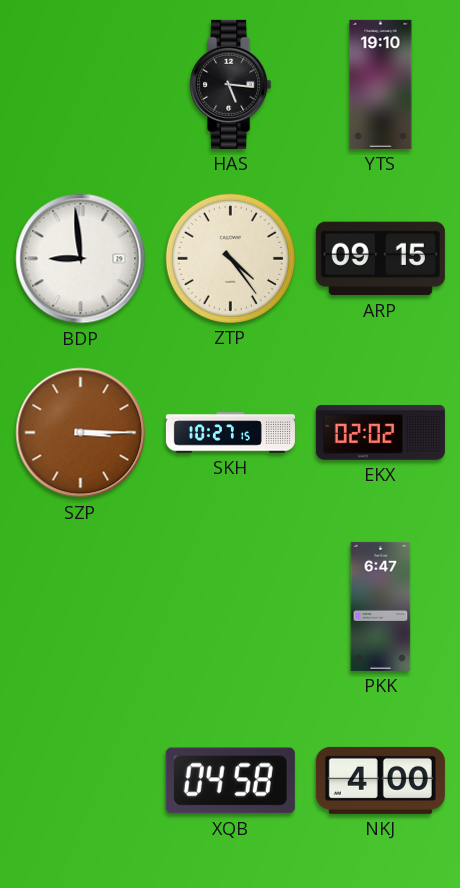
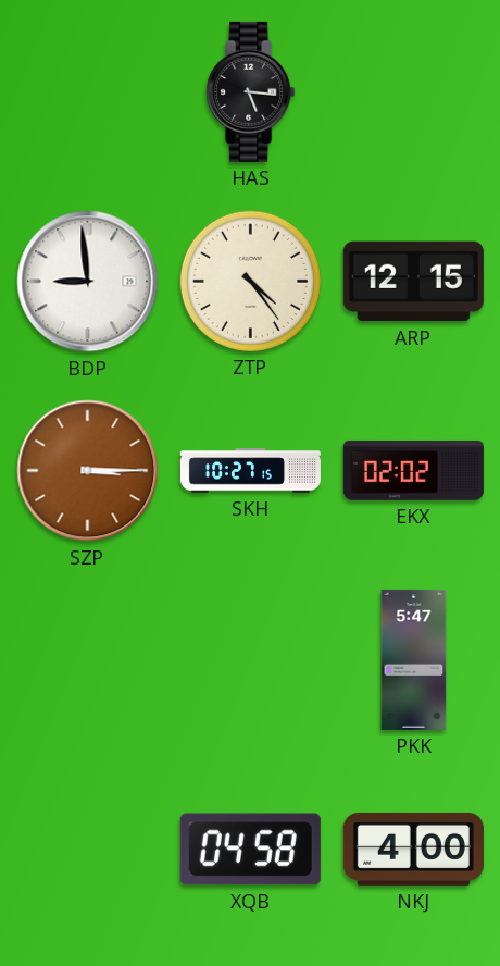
YTS: 19:10 -> none
ARP: 09:15 -> 12:15
PKK: 6:47 -> 5:47
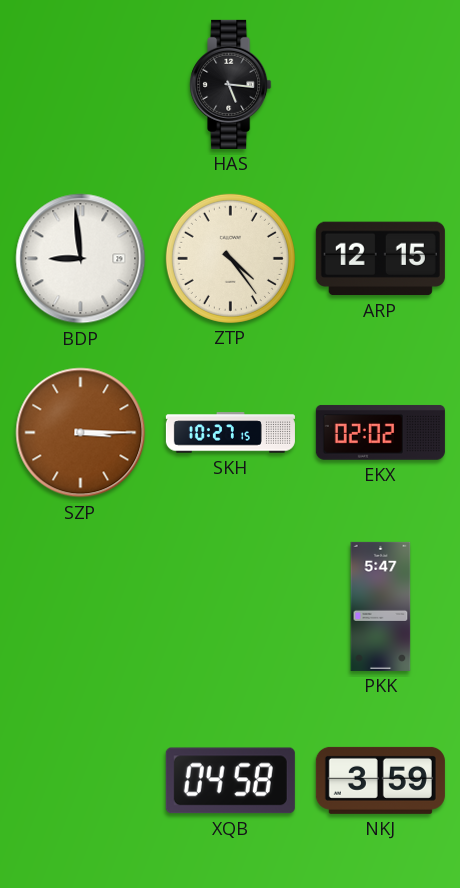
NKJ: 4:00 -> 3:59
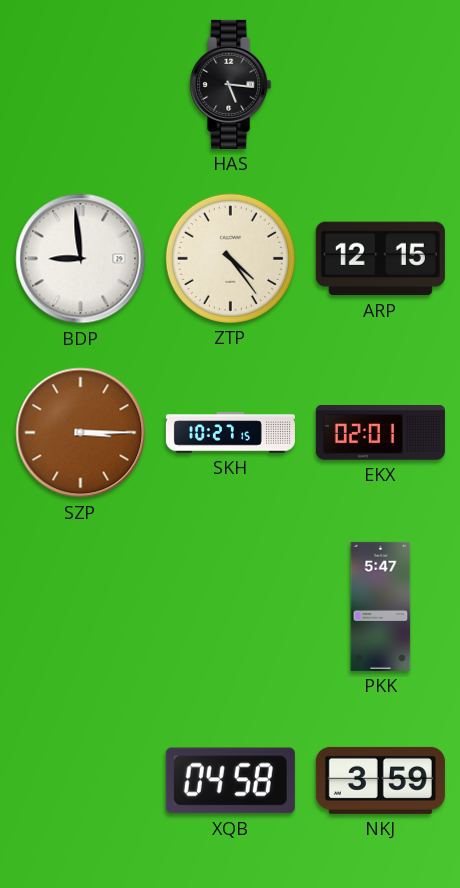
EKX: 02:02 -> 02:01
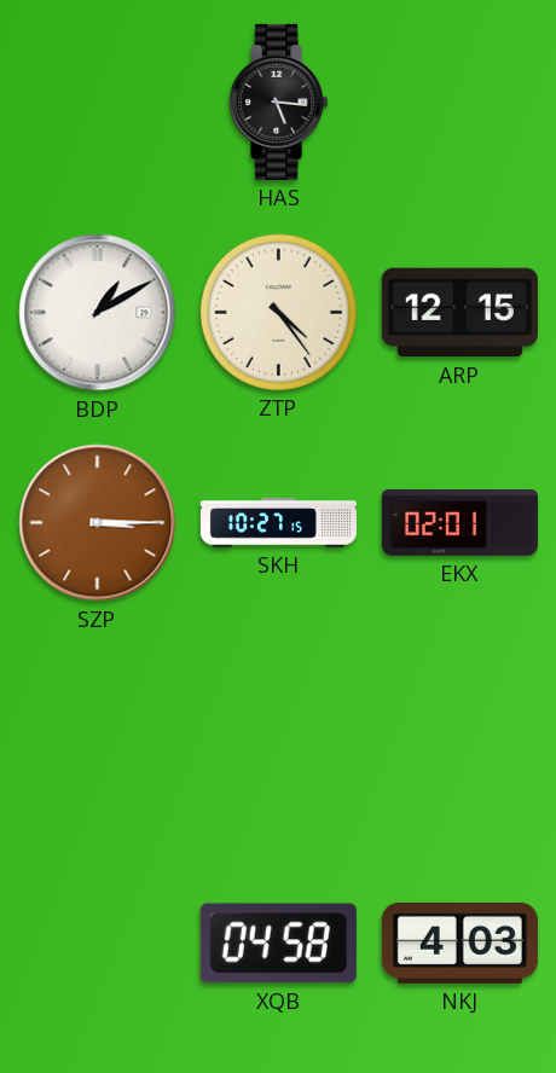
BDP: 8:59 -> 1:10
PKK: 5:47 -> none
NKJ: 3:59 -> 4:03
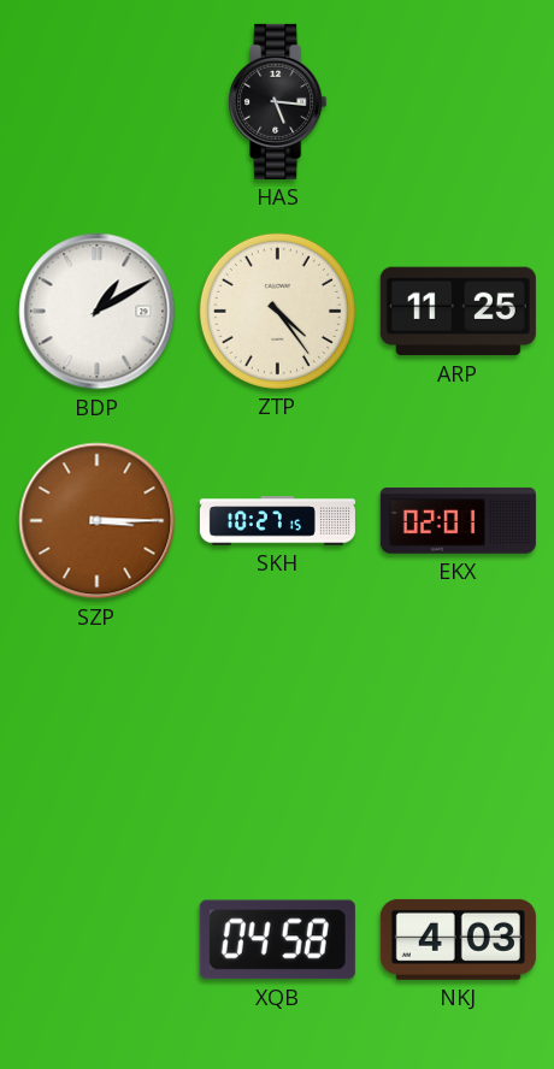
ARP: 12:15 -> 11:25
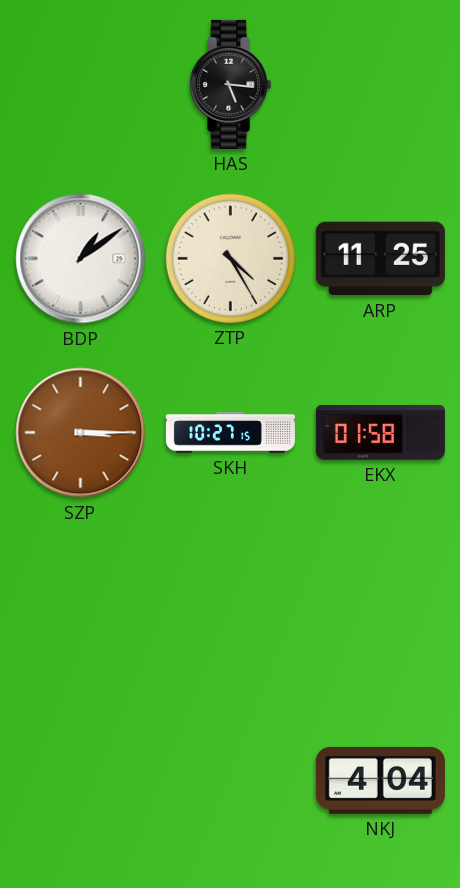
BDP: 1:10 -> 1:09
ZTP: 4:24 -> 4:25
EKX: 02:01 -> 01:58
XQB: 04:58 -> none
NKJ: 4:03 -> 4:04
